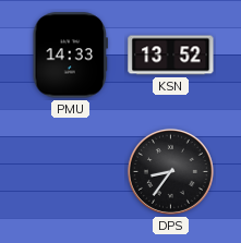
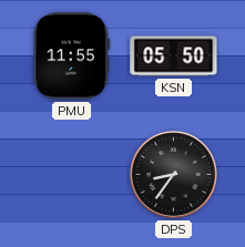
PMU: 14:33 -> 11:55
KSN: 13:52 -> 05:50
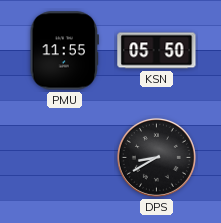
DPS: 8:36 -> 8:40
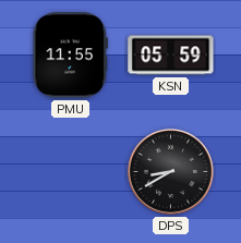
KSN: 05:50 -> 05:59
